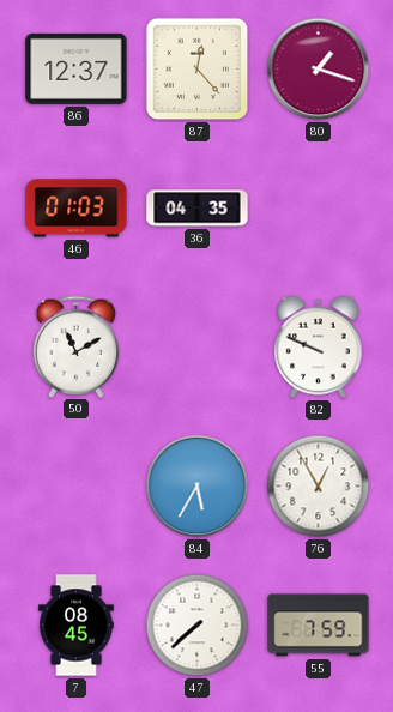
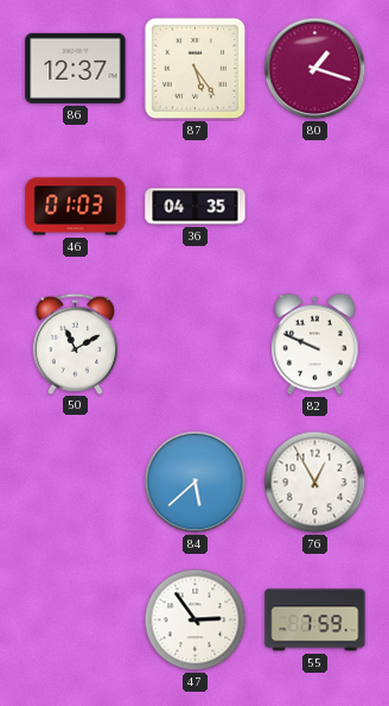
87: 12:23 -> 5:24
84: 5:35 -> 5:38
7: 08:45 -> none
47: 7:38 -> 2:54
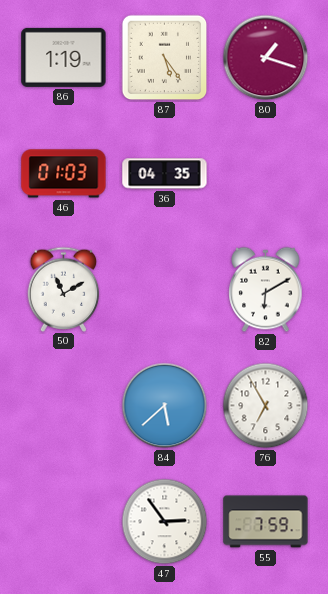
86: 12:37 -> 1:19
82: 9:49 -> 6:10
76: 12:55 -> 6:55
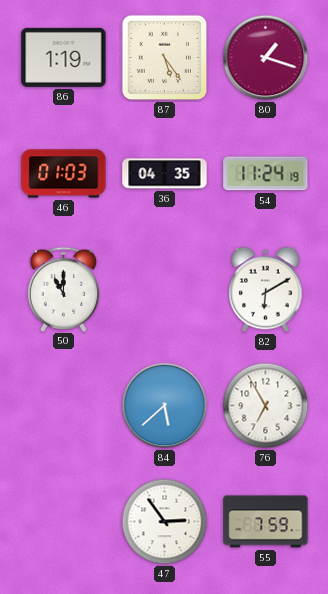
54: none -> 11:24
50: 11:10 -> 11:00
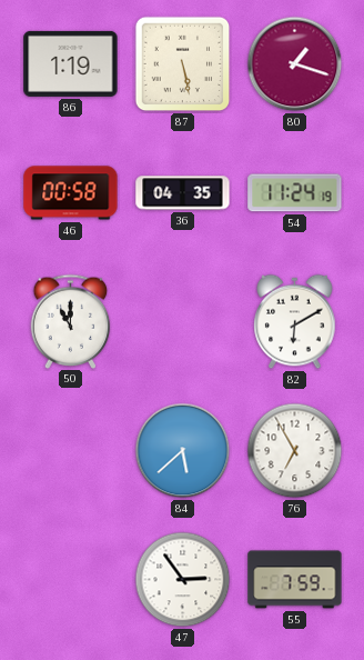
87: 5:24 -> 5:28
46: 01:03 -> 00:58
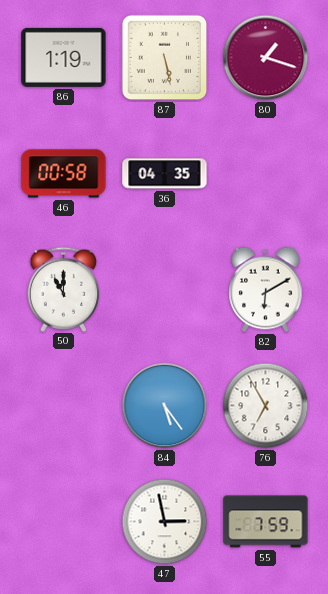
54: 11:24 -> none
84: 5:38 -> 5:24
47: 2:54 -> 2:58
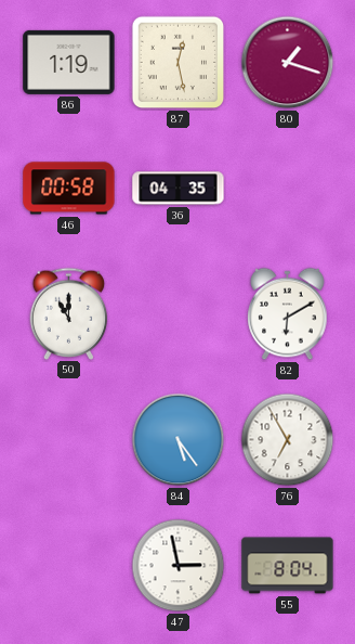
87: 5:28 -> 12:28
55: 7:59 -> 8:04
